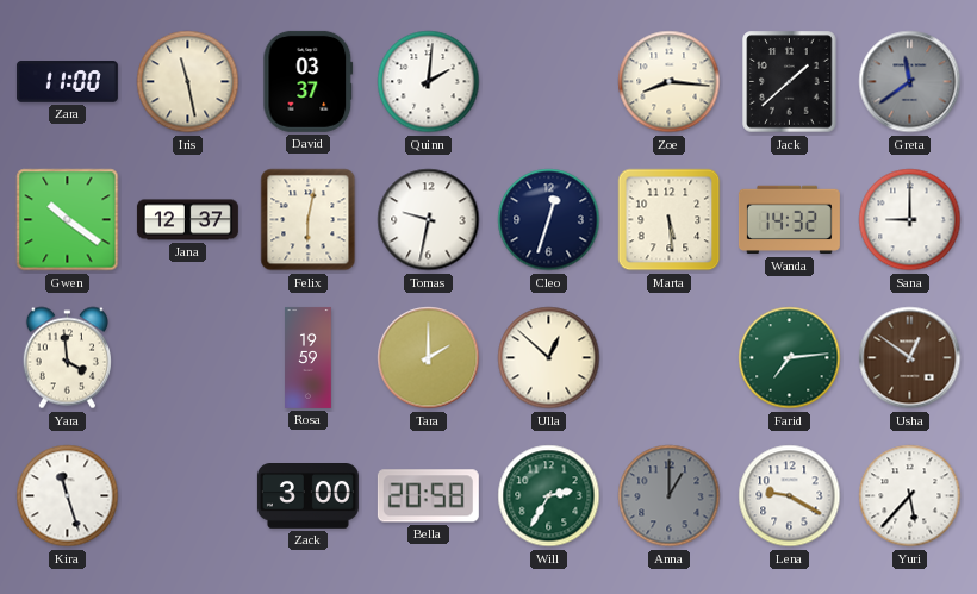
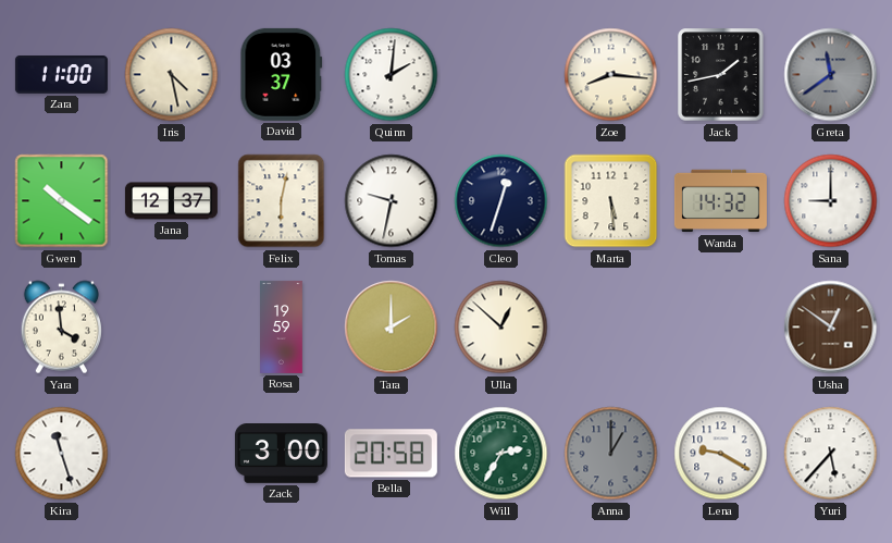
Iris: 11:28 -> 4:28
Jack: 1:38 -> 1:43
Farid: 7:14 -> none
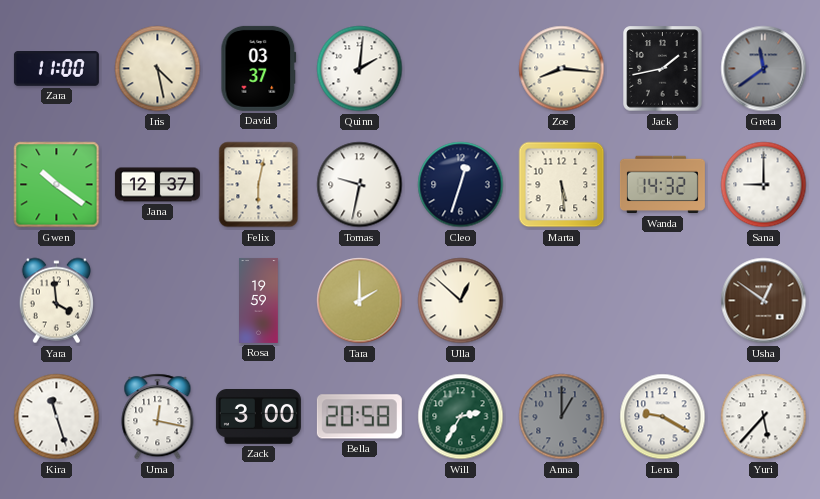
Uma: none -> 12:17
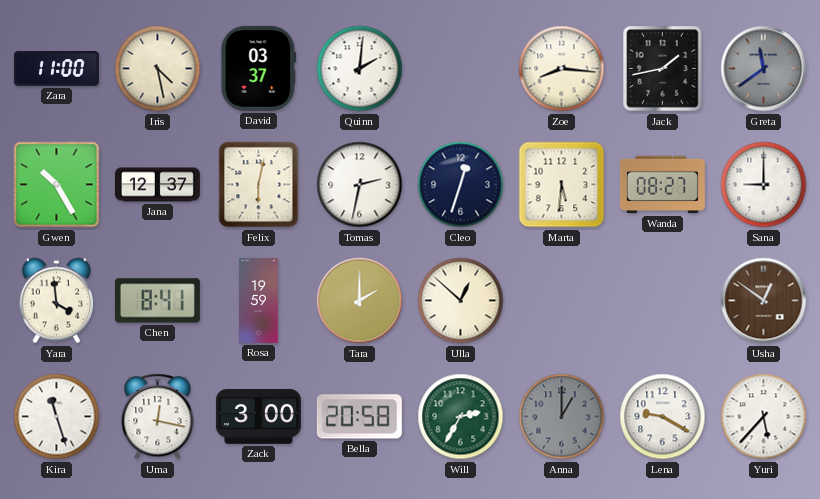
Gwen: 10:21 -> 10:25
Tomas: 9:32 -> 2:32
Marta: 5:29 -> 5:31
Wanda: 14:32 -> 08:27
Chen: none -> 8:41
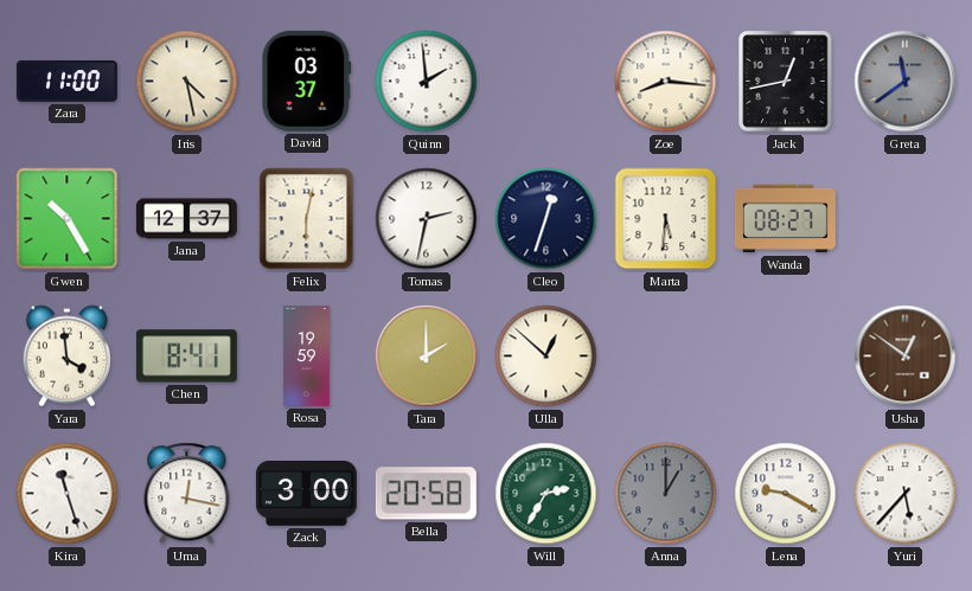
Quinn: 2:01 -> 1:59
Jack: 1:43 -> 12:43
Sana: 9:00 -> none
